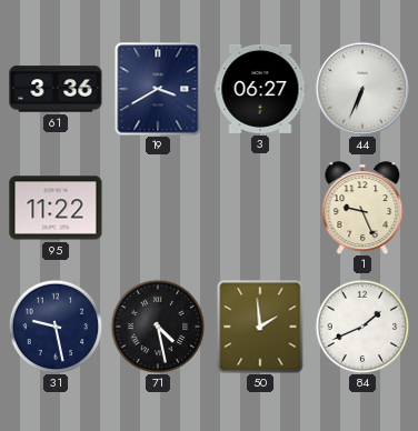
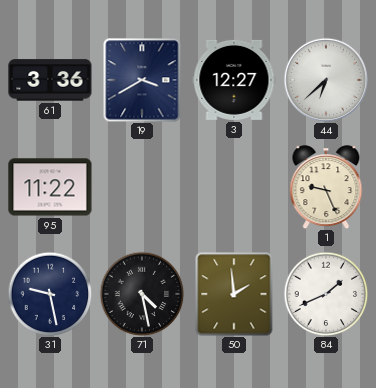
3: 06:27 -> 12:27
44: 6:34 -> 6:38
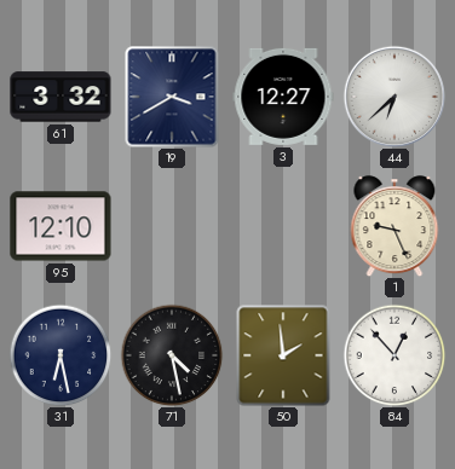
61: 3:36 -> 3:32
95: 11:22 -> 12:10
31: 9:28 -> 6:28
84: 1:41 -> 12:53
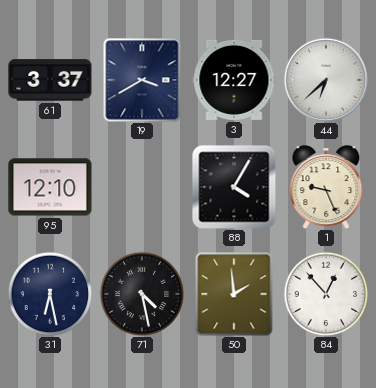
61: 3:32 -> 3:37
88: none -> 4:05
